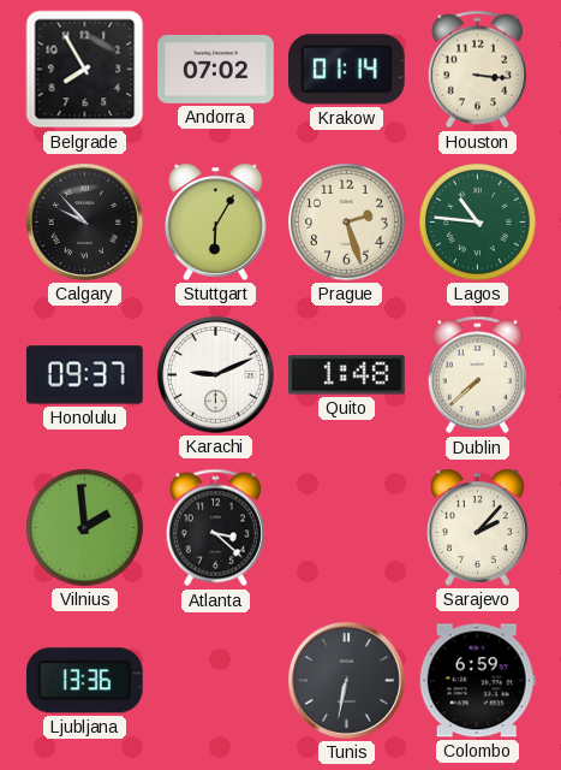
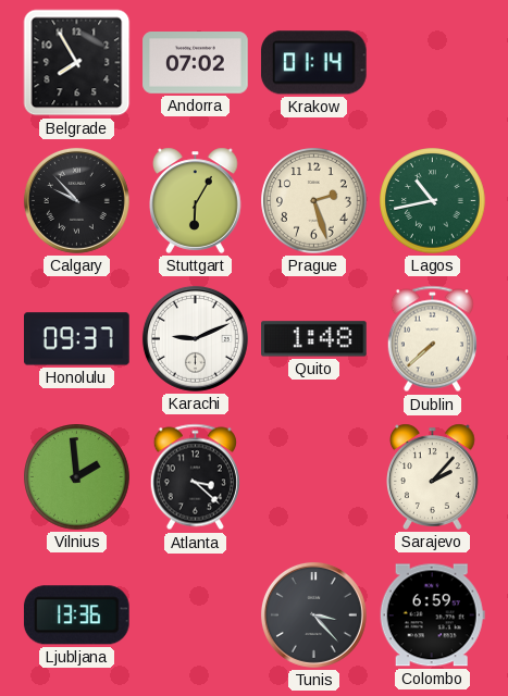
Houston: 3:16 -> none
Lagos: 10:46 -> 10:43
Tunis: 6:32 -> 3:23
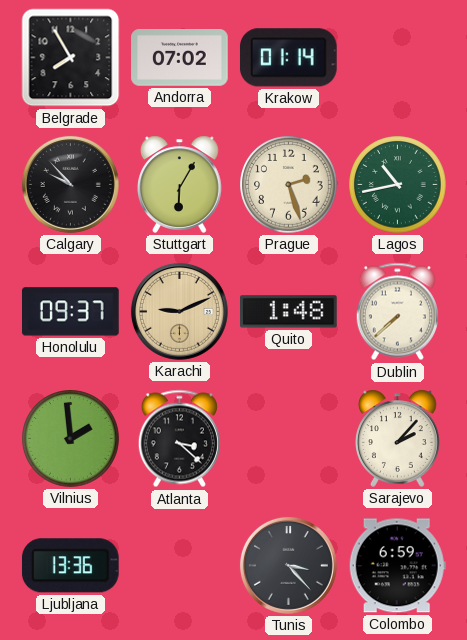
Karachi dial: white -> champagne
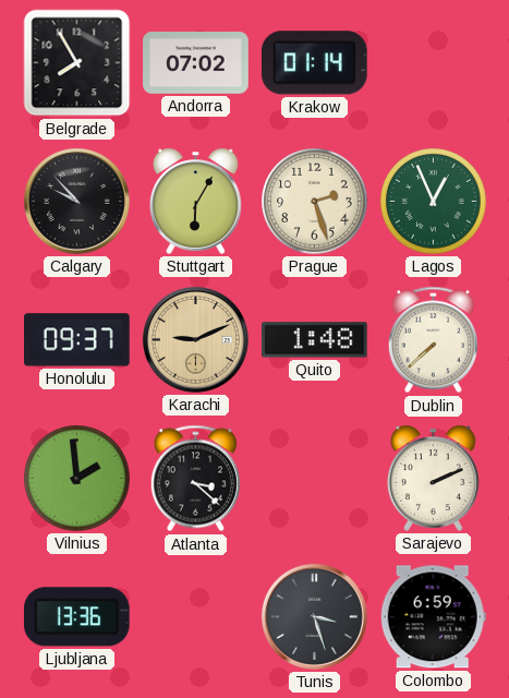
Lagos: 10:43 -> 12:56
Sarajevo: 2:07 -> 2:11
Tunis: 3:23 -> 3:27
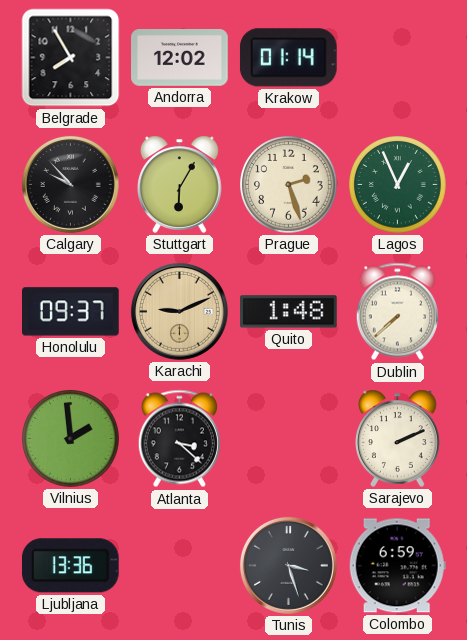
Andorra: 07:02 -> 12:02
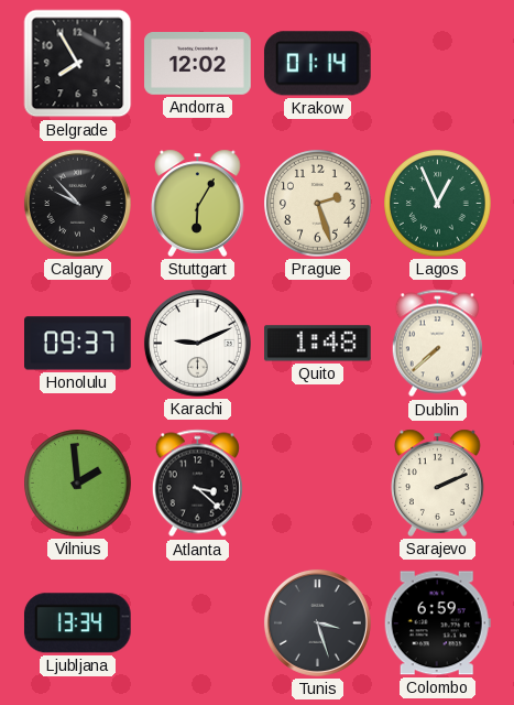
Karachi dial: champagne -> white
Ljubljana: 13:36 -> 13:34
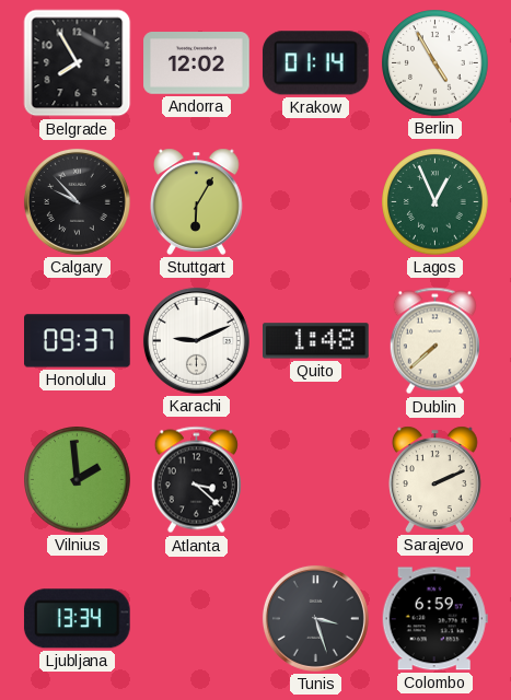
Berlin: none -> 4:55
Prague: 2:27 -> none
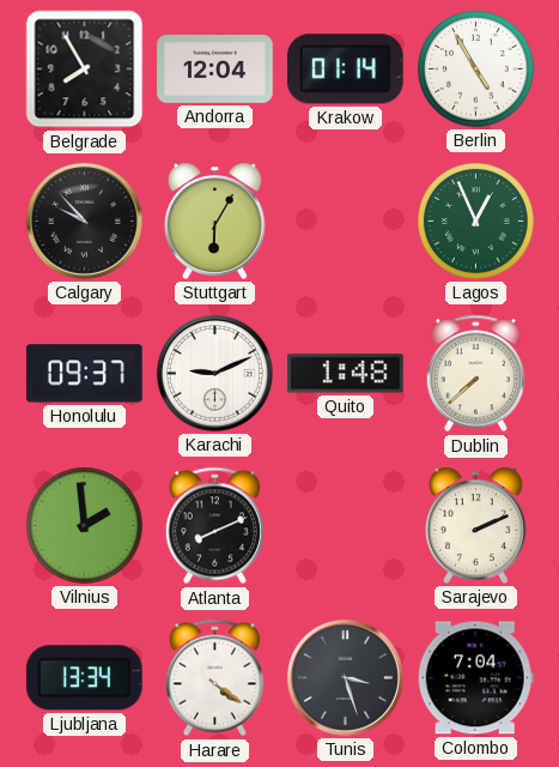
Andorra: 12:02 -> 12:04
Atlanta: 3:22 -> 8:11
Harare: none -> 4:21
Colombo: 6:59 -> 7:04
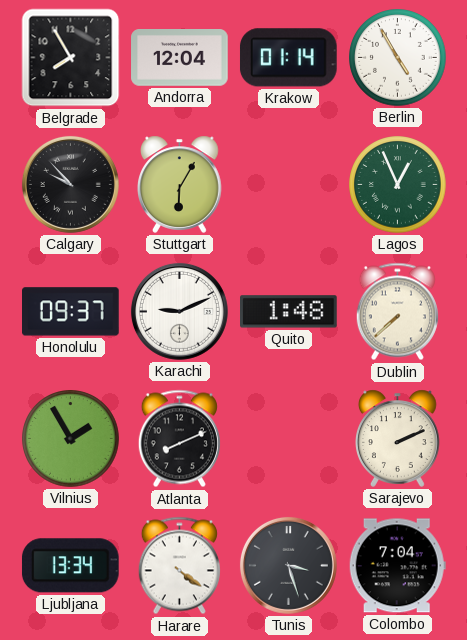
Vilnius: 1:59 -> 1:55
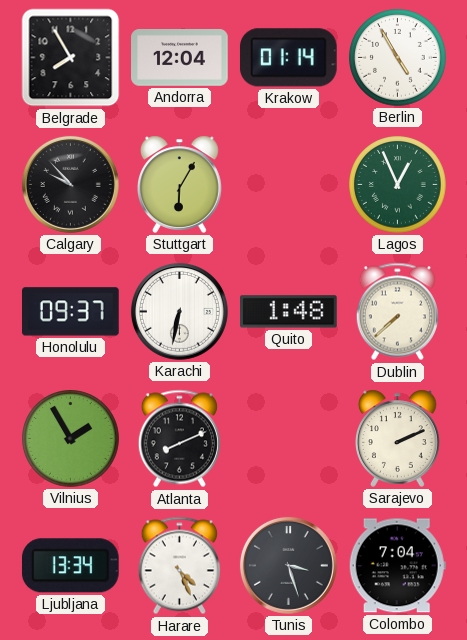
Karachi: 9:11 -> 6:32
Harare: 4:21 -> 4:26
